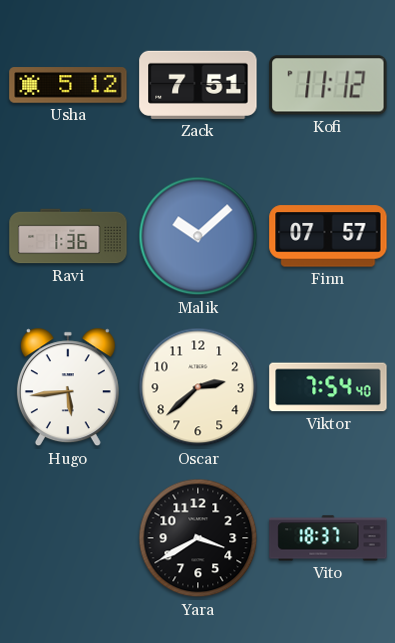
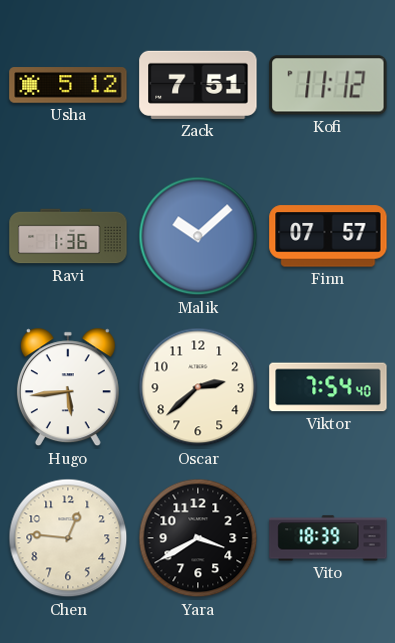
Chen: none -> 12:46
Vito: 18:37 -> 18:39
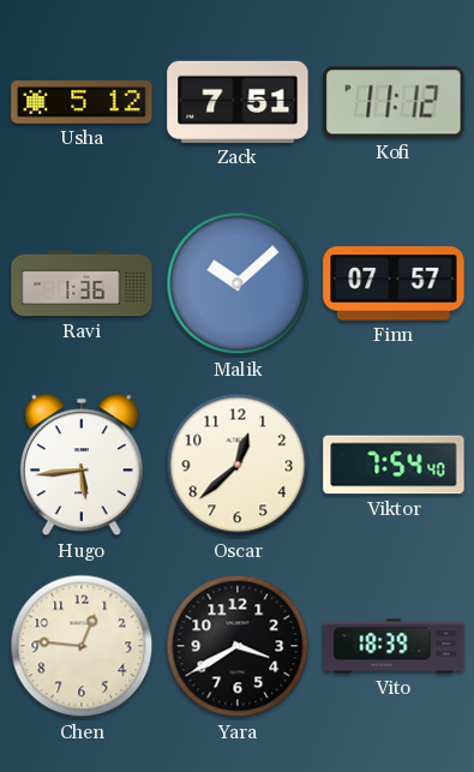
Oscar: 2:38 -> 12:38
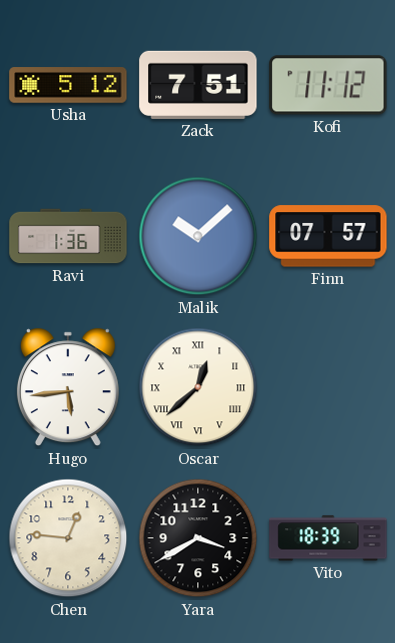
Oscar numerals: Arabic -> Roman
Viktor: 7:54 -> none
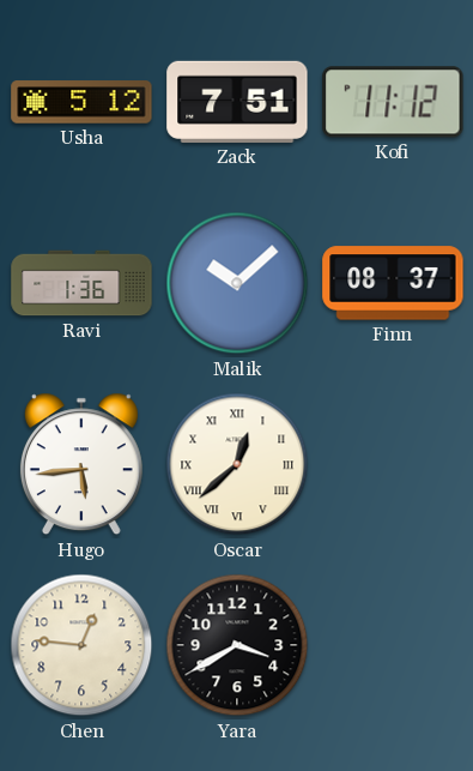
Finn: 07:57 -> 08:37
Vito: 18:39 -> none
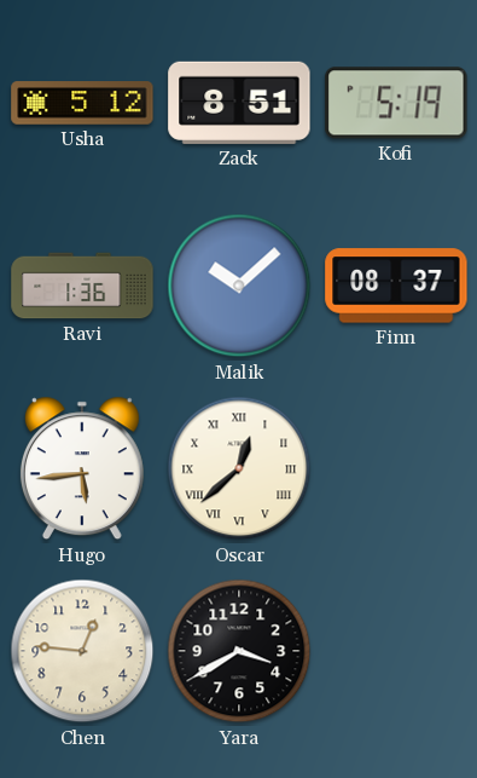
Zack: 7:51 -> 8:51
Kofi: 11:12 -> 5:19
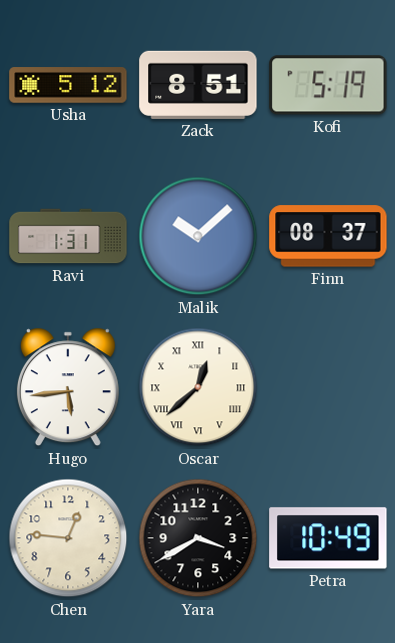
Ravi: 1:36 -> 1:31
Petra: none -> 10:49
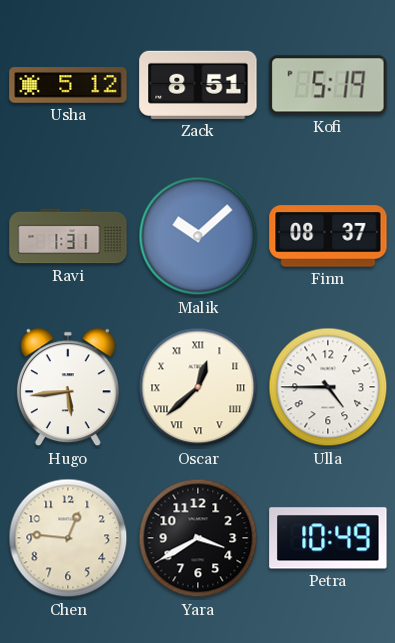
Ulla: none -> 4:45
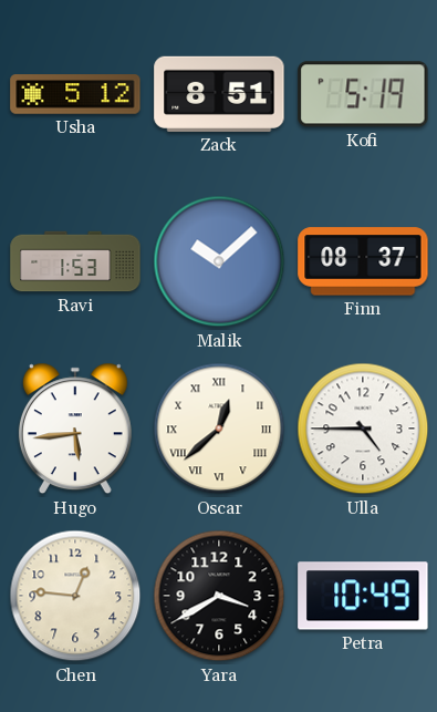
Ravi: 1:31 -> 1:53
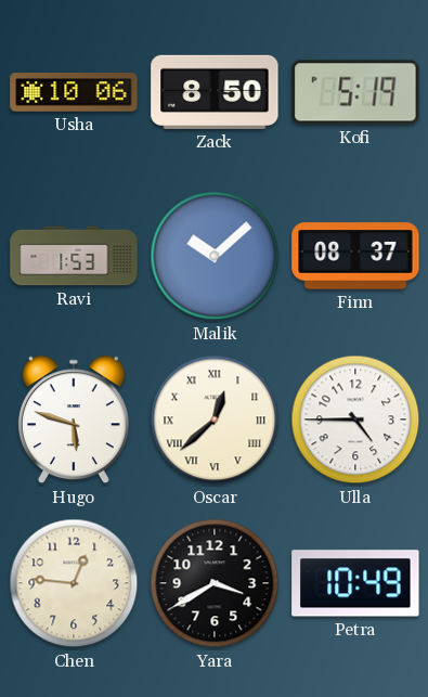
Usha: 5:12 -> 10:06
Zack: 8:51 -> 8:50
Hugo: 5:44 -> 5:48
